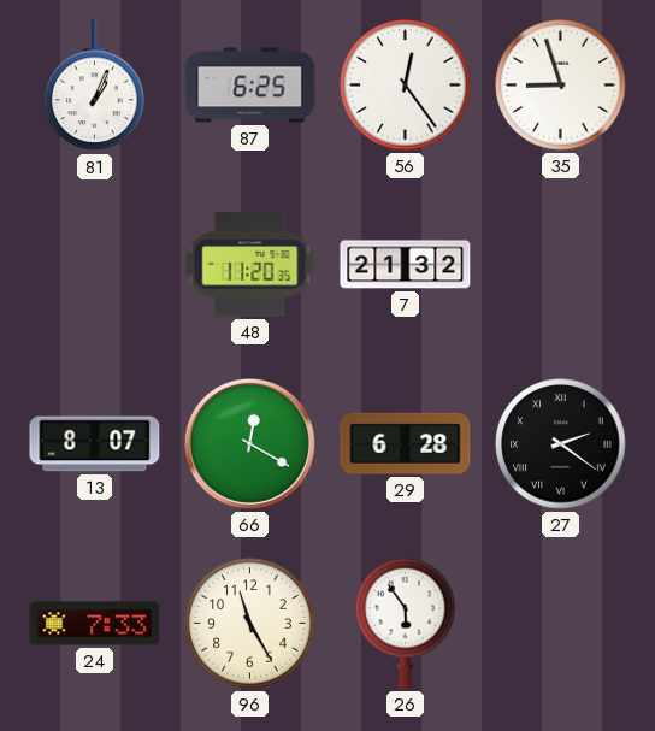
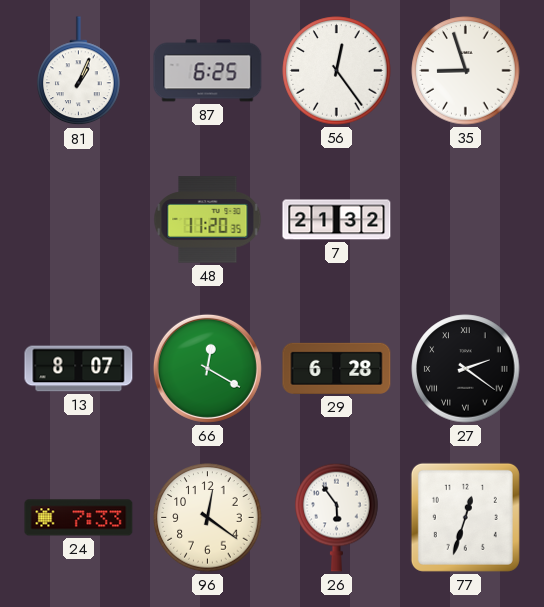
96: 11:25 -> 12:21
77: none -> 12:33
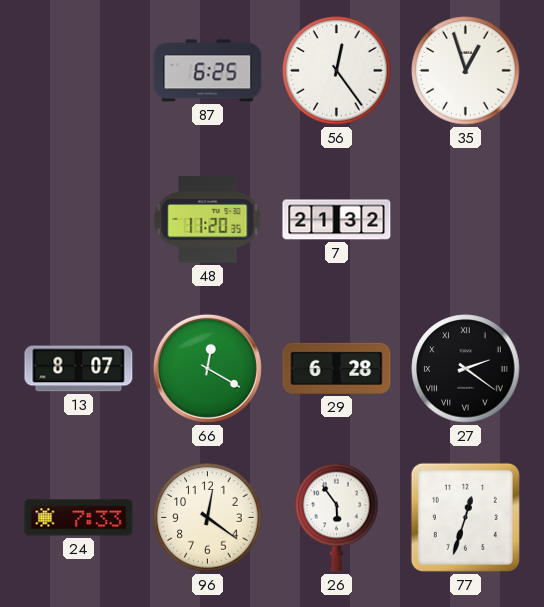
81: 1:04 -> none
35: 8:57 -> 12:57
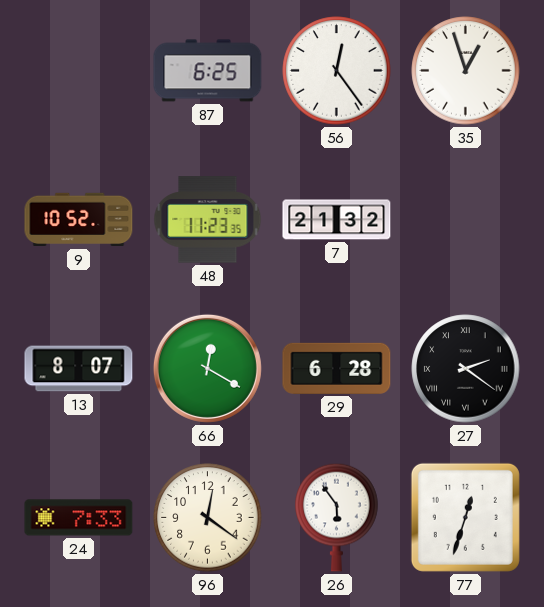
9: none -> 10:52
48: 11:20 -> 11:23
